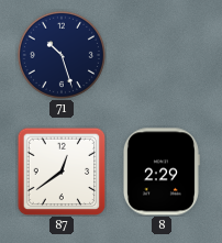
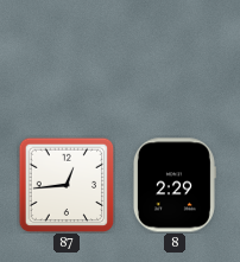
71: 10:27 -> none
87: 12:39 -> 12:44
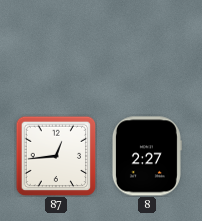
8: 2:29 -> 2:27
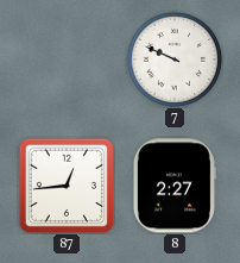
7: none -> 9:49
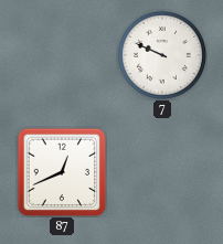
87: 12:44 -> 12:41
8: 2:27 -> none
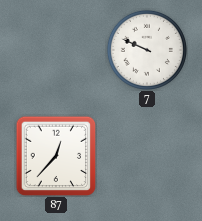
87: 12:41 -> 12:37
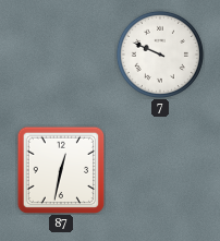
87: 12:37 -> 12:32
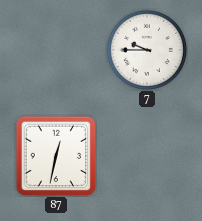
7: 9:49 -> 9:45
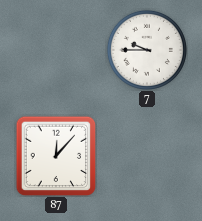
87: 12:32 -> 12:07
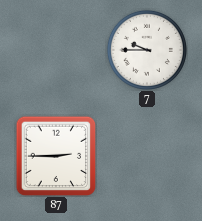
87: 12:07 -> 2:45
